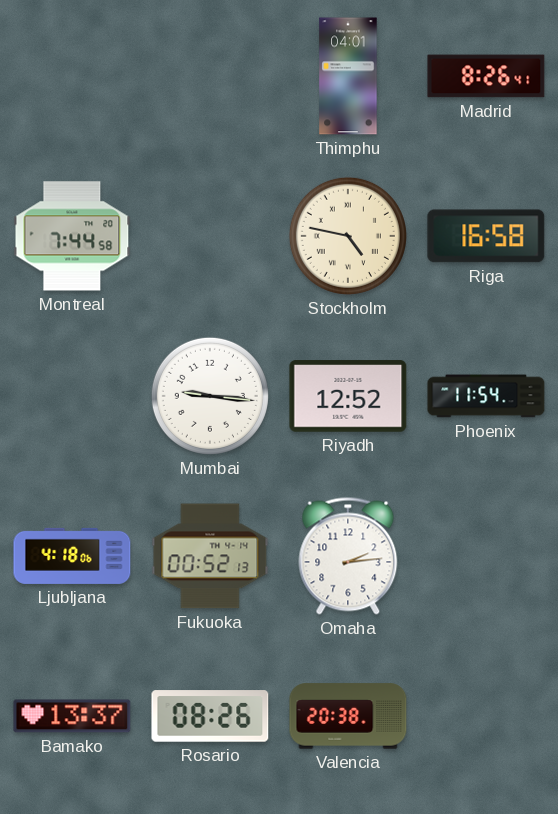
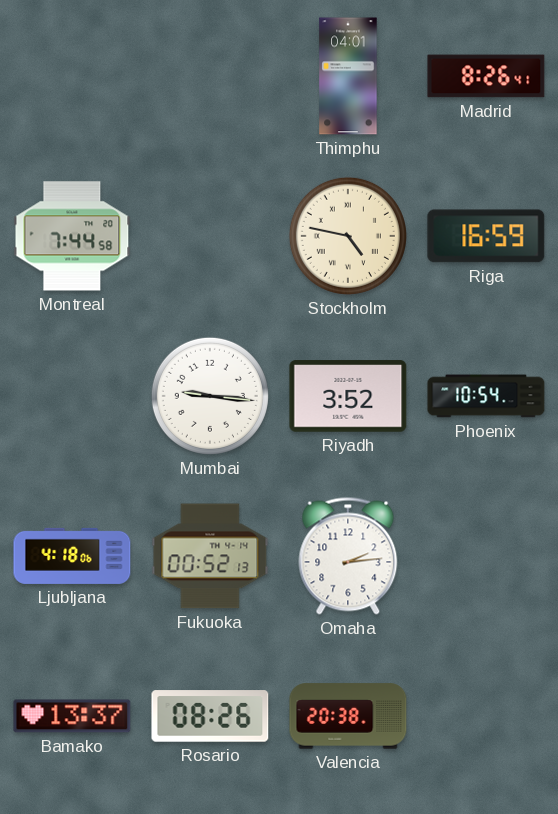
Riga: 16:58 -> 16:59
Riyadh: 12:52 -> 3:52
Phoenix: 11:54 -> 10:54
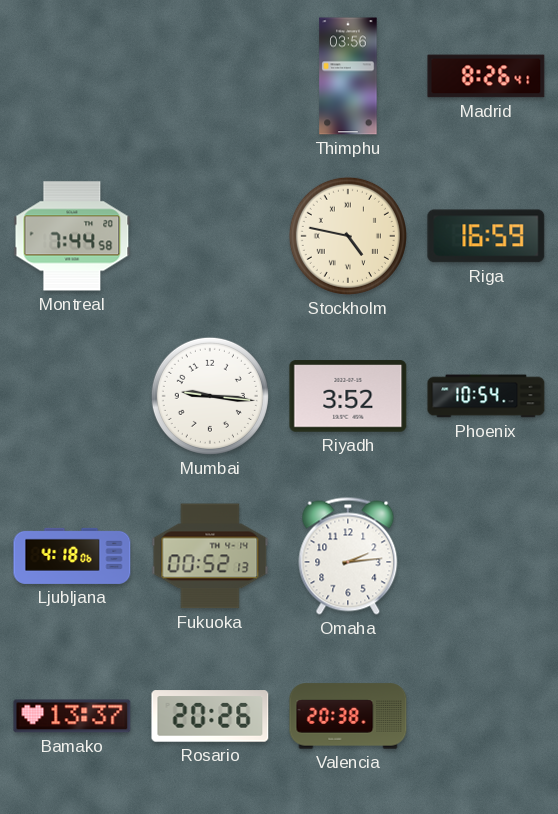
Thimphu: 04:01 -> 03:56
Rosario: 08:26 -> 20:26
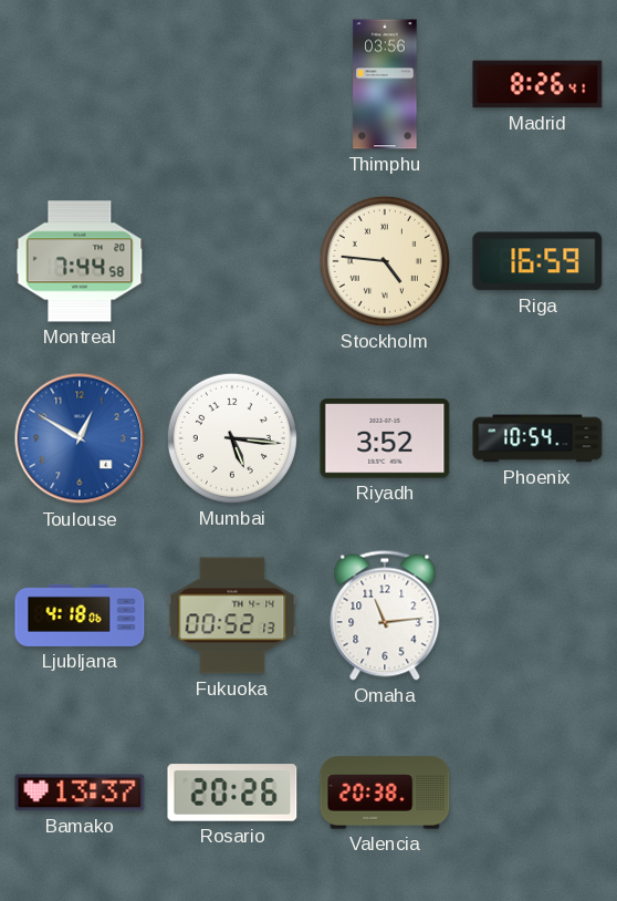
Stockholm: 4:47 -> 4:46
Toulouse: none -> 12:50
Mumbai: 9:16 -> 5:16
Omaha: 2:14 -> 11:14
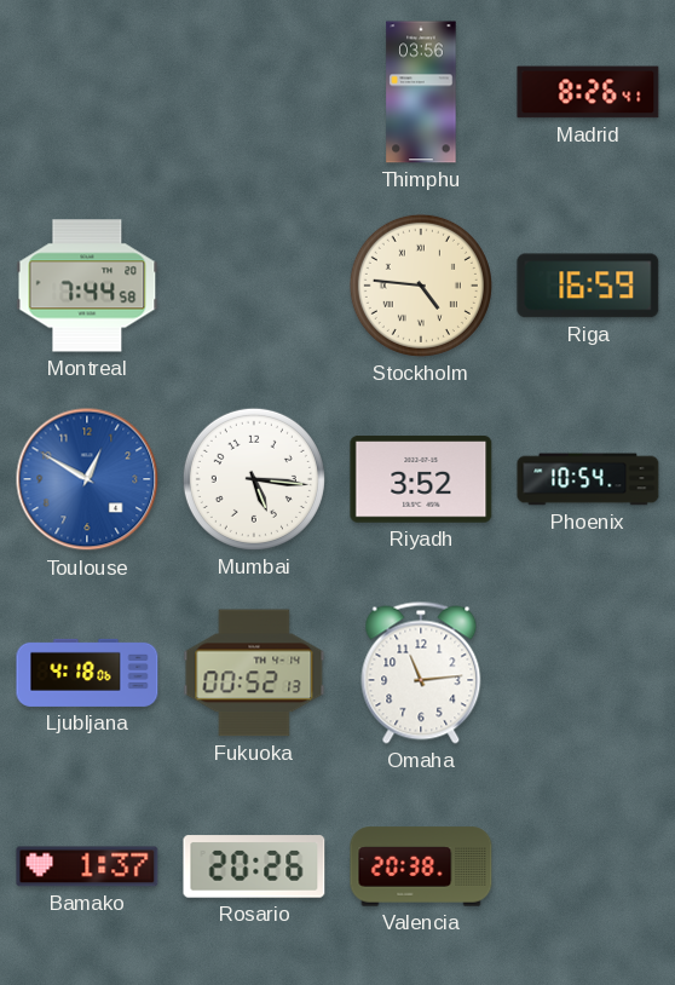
Bamako: 13:37 -> 1:37
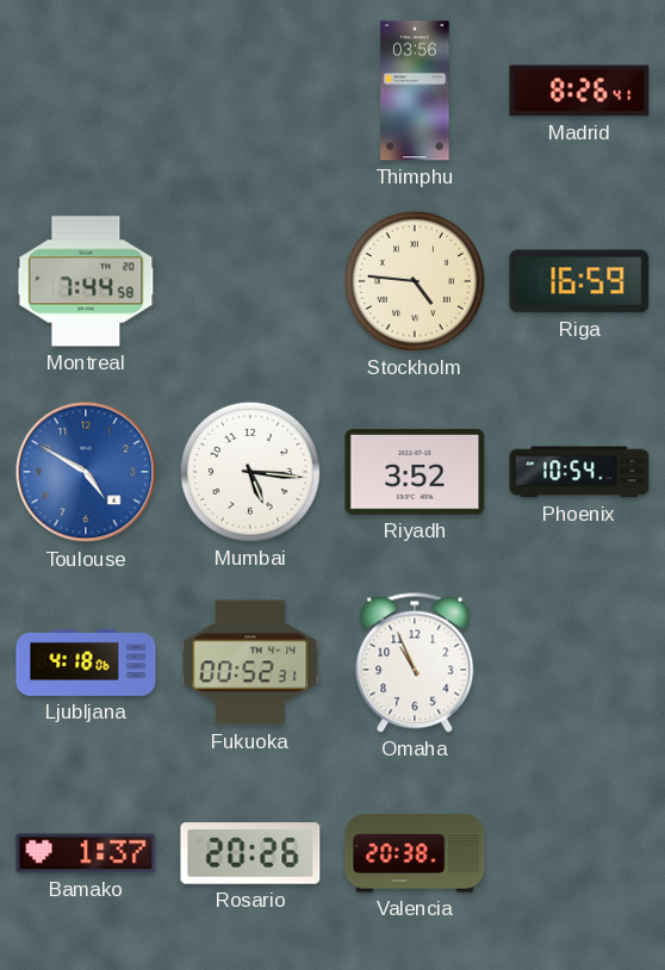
Toulouse: 12:50 -> 4:50
Fukuoka: 00:52:13 -> 00:52:31
Omaha: 11:14 -> 10:56
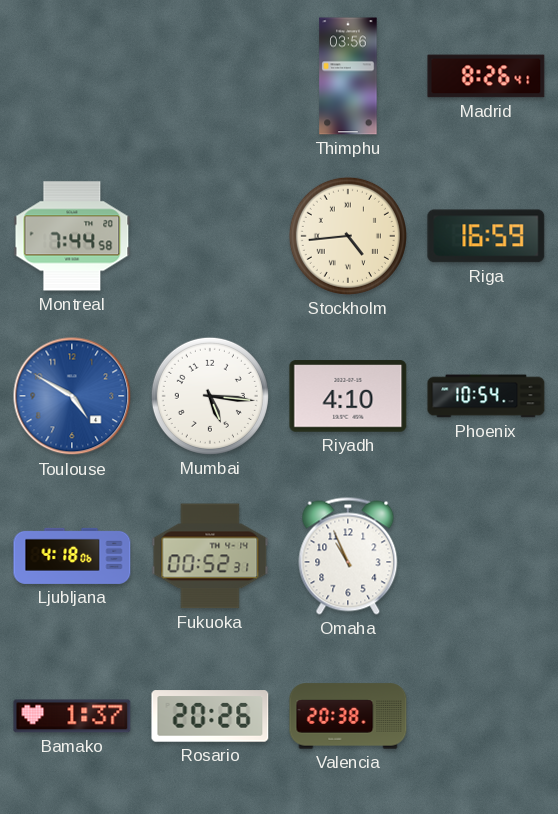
Stockholm: 4:46 -> 4:44
Riyadh: 3:52 -> 4:10
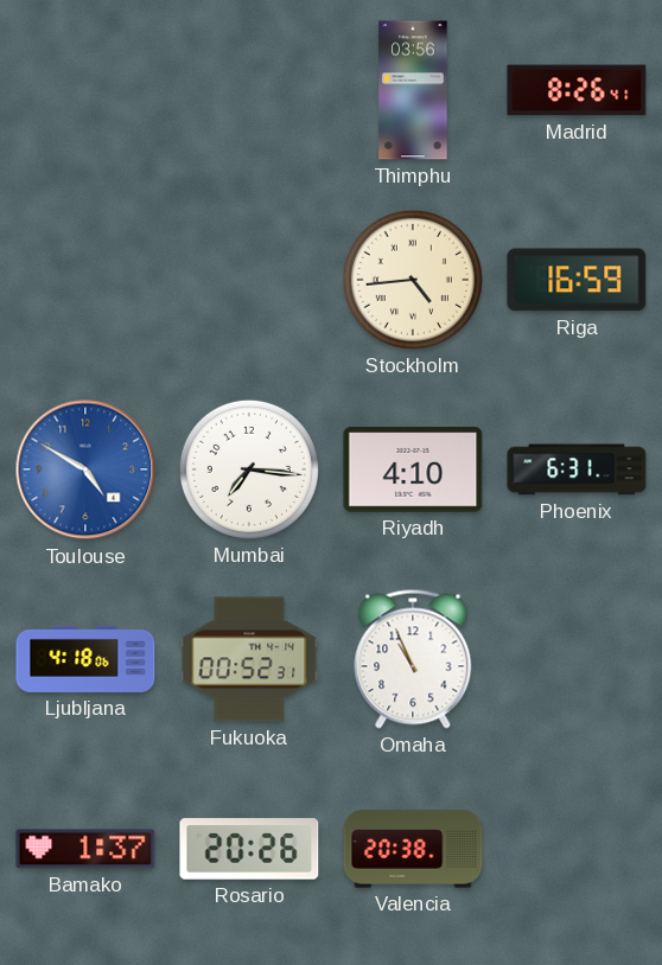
Montreal: 7:44 -> none
Mumbai: 5:16 -> 7:16
Phoenix: 10:54 -> 6:31
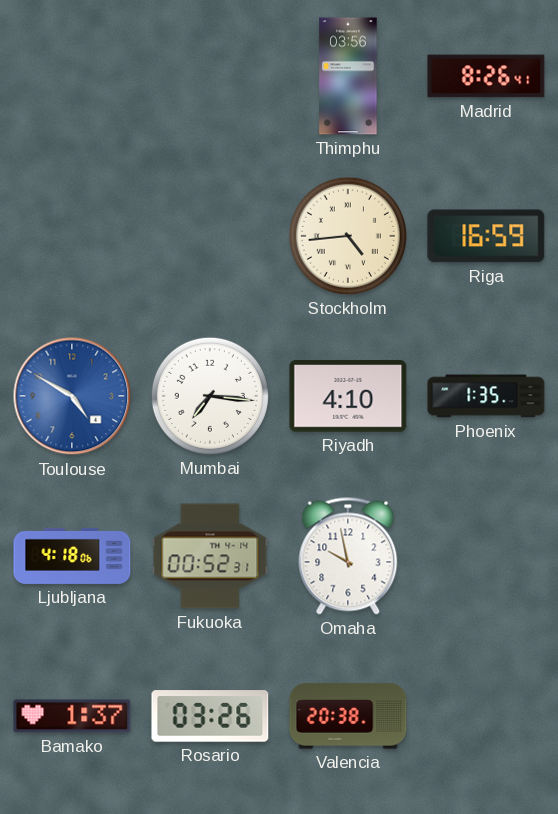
Phoenix: 6:31 -> 1:35
Omaha: 10:56 -> 9:58
Rosario: 20:26 -> 03:26
